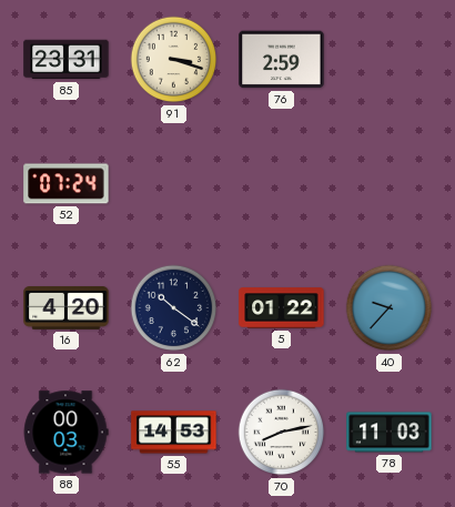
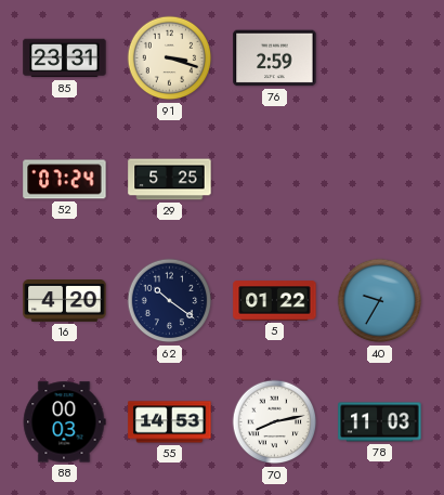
29: none -> 5:25
40: 9:37 -> 9:35
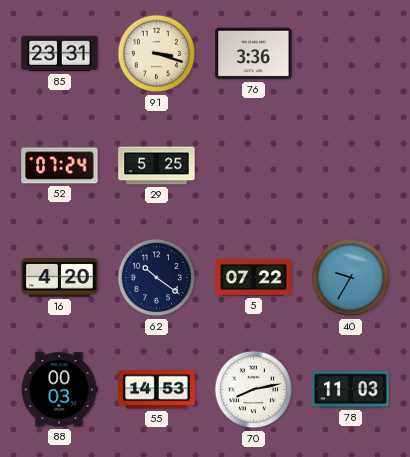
76: 2:59 -> 3:36
5: 01:22 -> 07:22
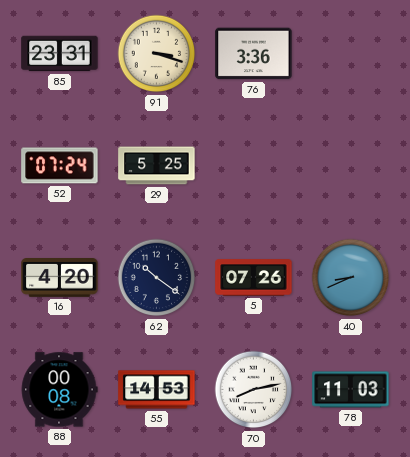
5: 07:22 -> 07:26
40: 9:35 -> 8:41
88: 00:03 -> 00:08
